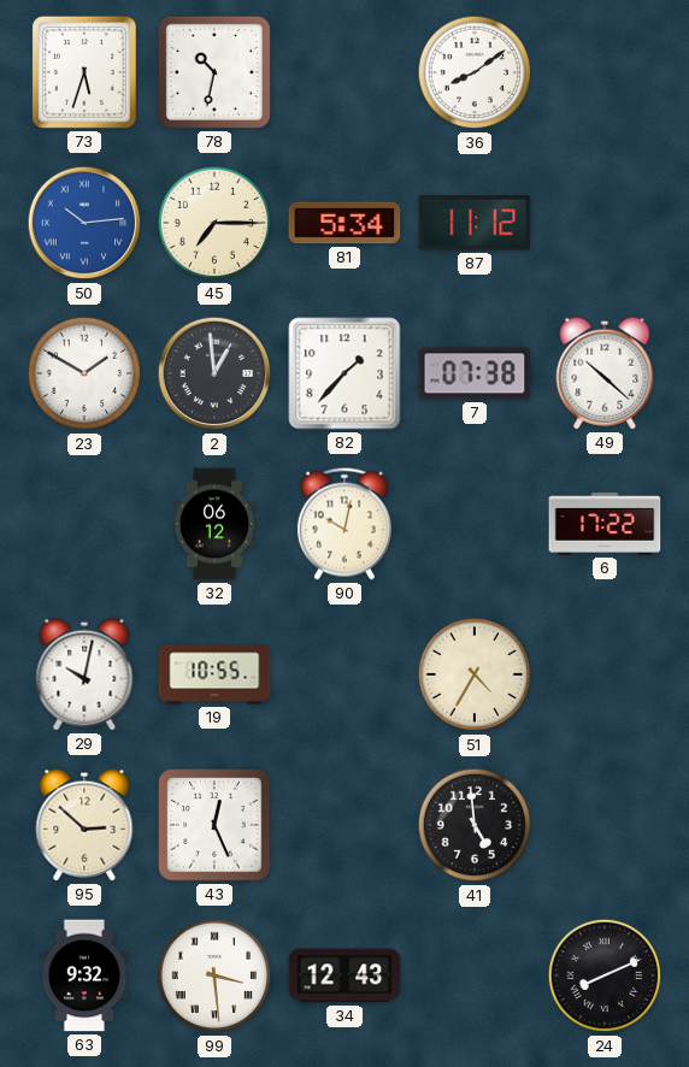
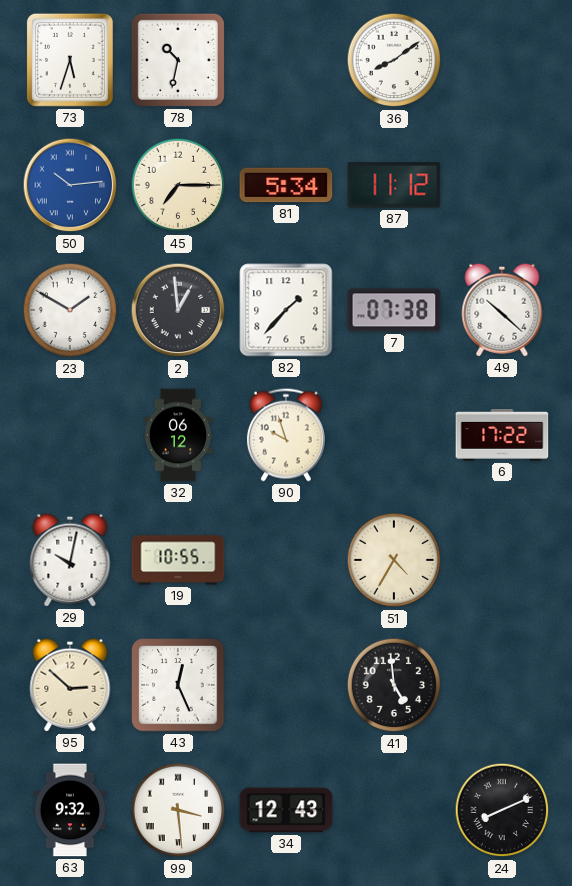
90: 10:02 -> 9:57
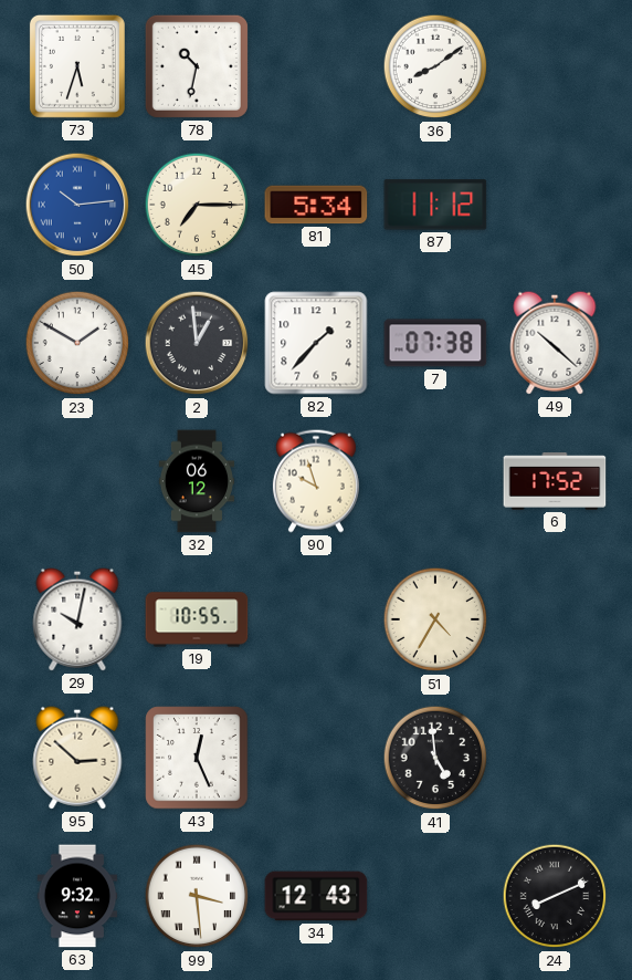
6: 17:22 -> 17:52
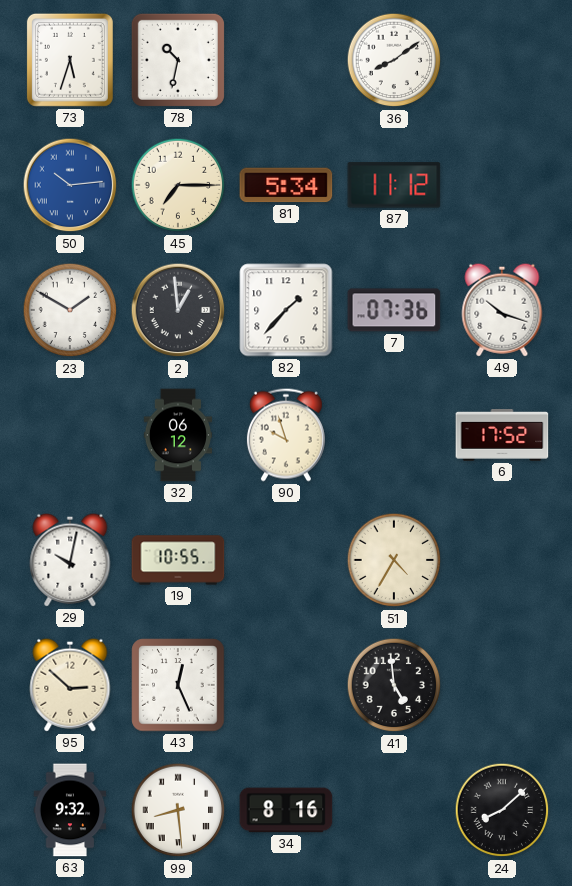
7: 07:38 -> 07:36
49: 10:22 -> 10:18
99: 3:29 -> 8:29
34: 12:43 -> 8:16
24: 8:11 -> 8:08
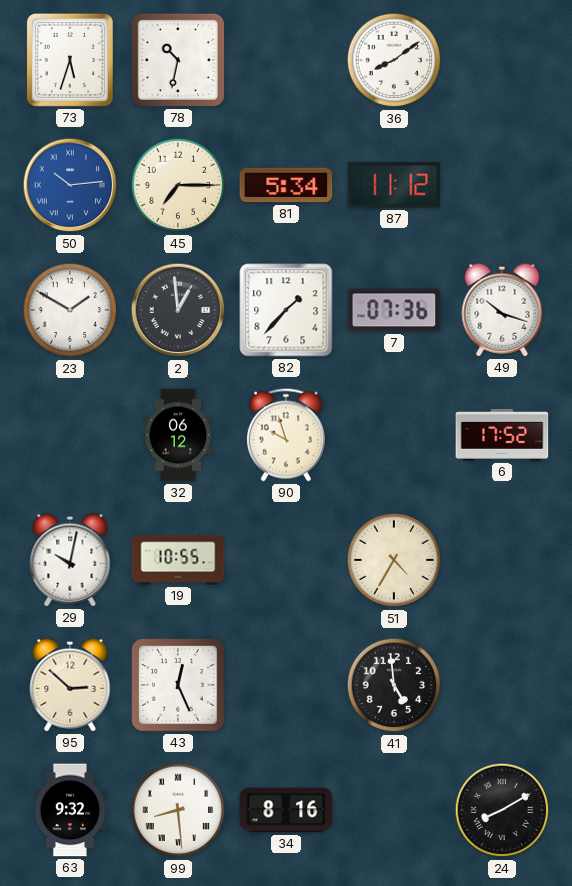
24: 8:08 -> 8:10
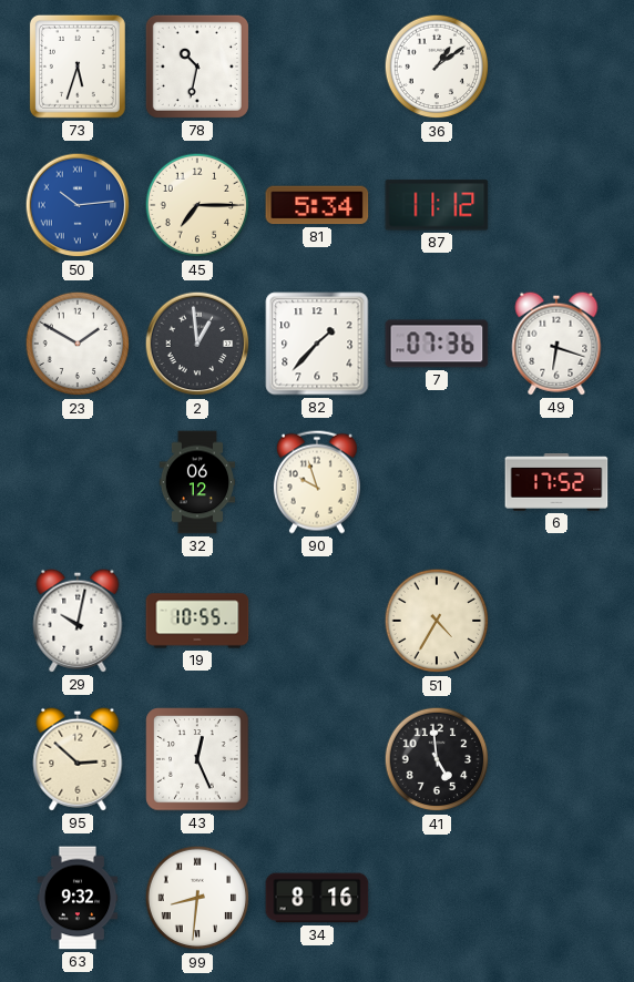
36: 8:09 -> 1:09
49: 10:18 -> 6:18
99: 8:29 -> 8:31
24: 8:10 -> none
